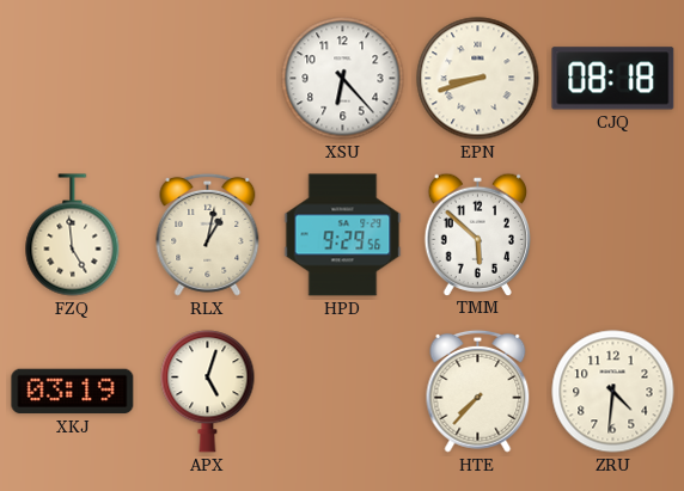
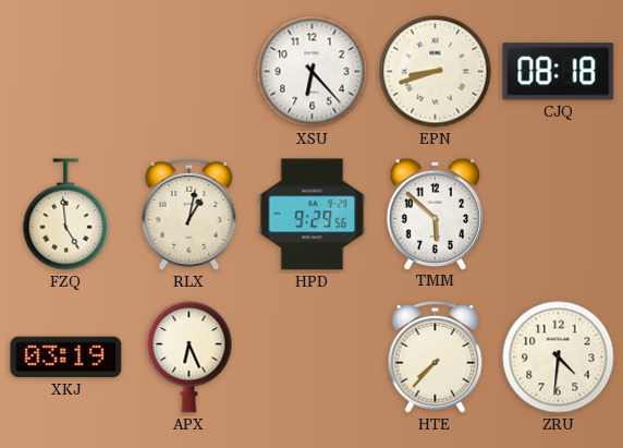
APX: 5:03 -> 6:26
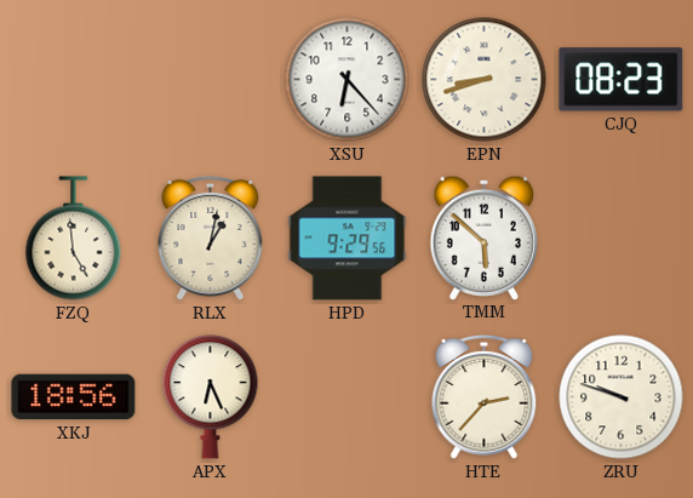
CJQ: 08:18 -> 08:23
XKJ: 03:19 -> 18:56
HTE: 7:37 -> 2:37
ZRU: 4:31 -> 9:48
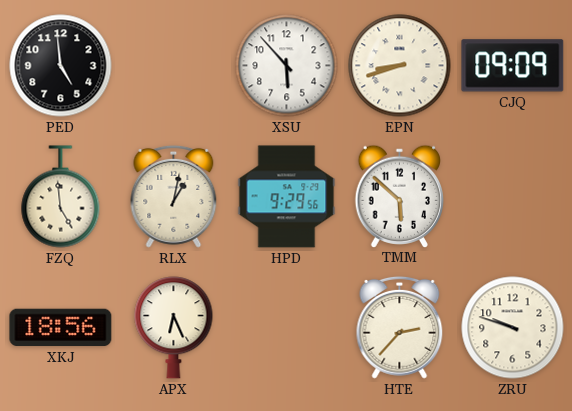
PED: none -> 4:59
XSU: 6:23 -> 5:53
CJQ: 08:23 -> 09:09
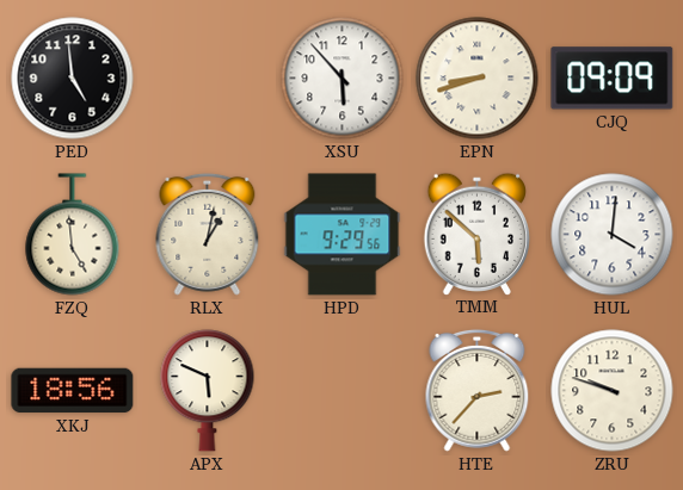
HUL: none -> 4:01
APX: 6:26 -> 5:49
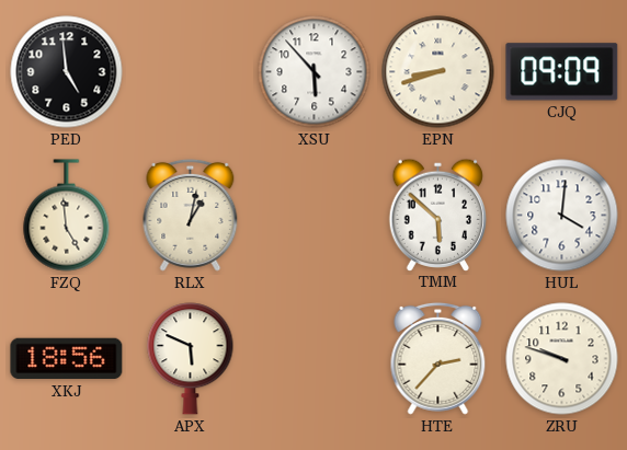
HPD: 9:29 -> none
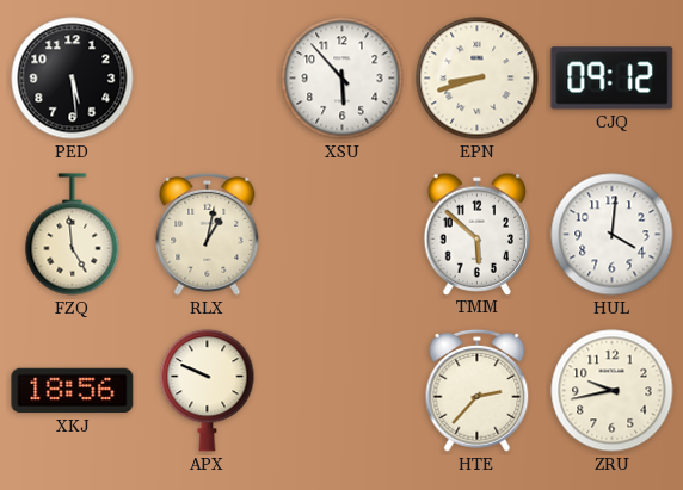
PED: 4:59 -> 5:29
CJQ: 09:09 -> 09:12
APX: 5:49 -> 9:49
ZRU: 9:48 -> 9:43
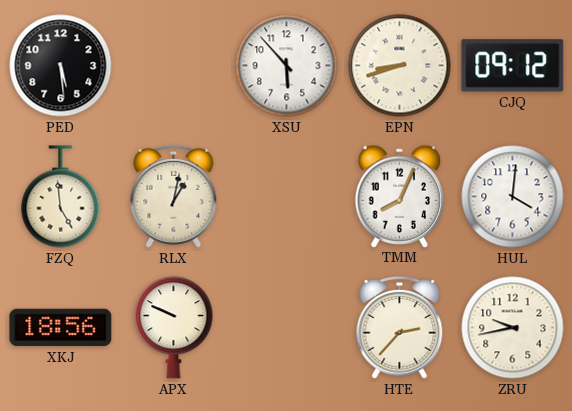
TMM: 5:52 -> 8:04
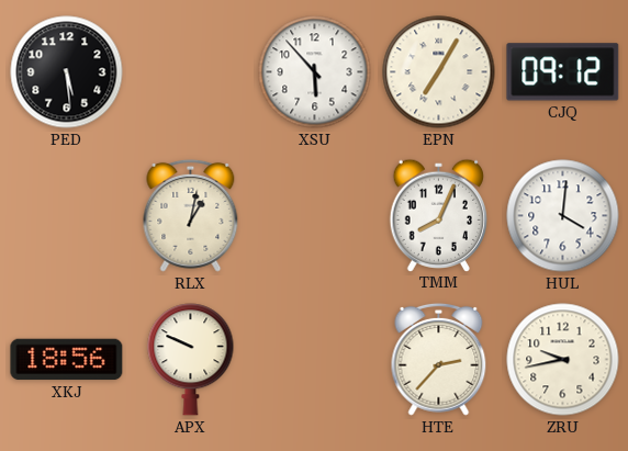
EPN: 8:42 -> 7:05
FZQ: 4:59 -> none
